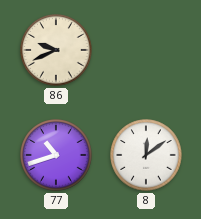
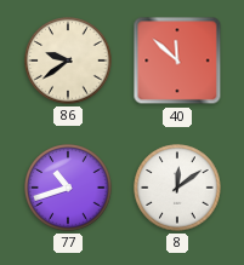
86: 9:41 -> 9:39
40: none -> 11:52
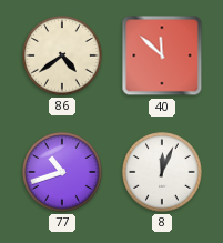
86: 9:39 -> 4:39
8: 12:09 -> 12:04
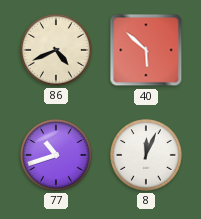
86: 4:39 -> 4:41
40: 11:52 -> 5:52
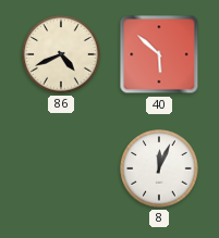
77: 10:42 -> none
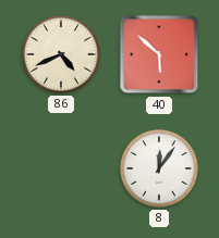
8: 12:04 -> 12:06
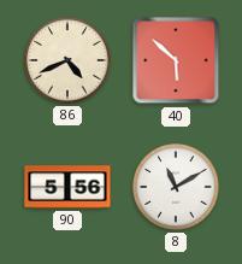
90: none -> 5:56
8: 12:06 -> 11:10
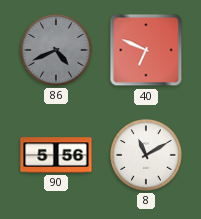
86 dial: cream -> grey
40: 5:52 -> 6:49
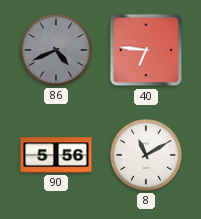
40: 6:49 -> 6:46
